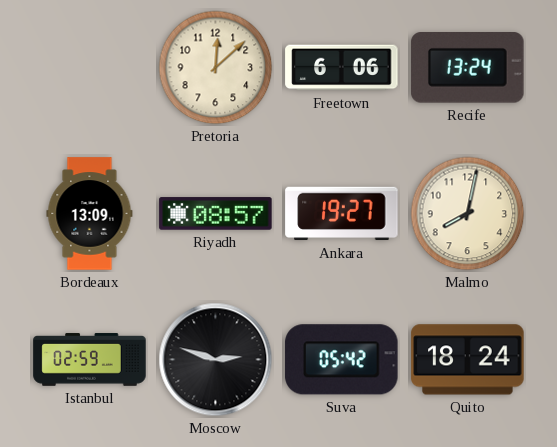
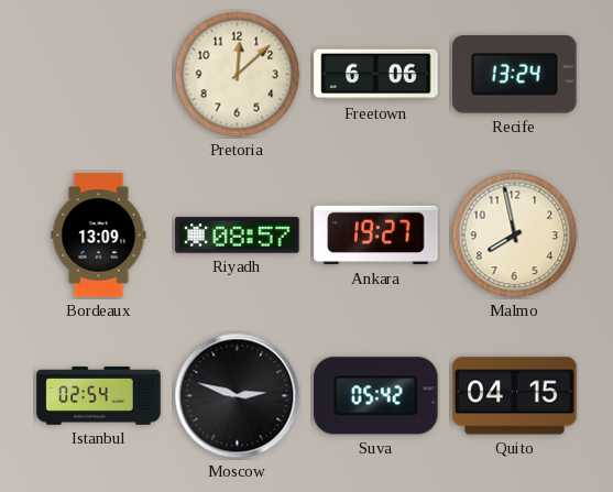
Malmo: 8:02 -> 7:58
Istanbul: 02:59 -> 02:54
Quito: 18:24 -> 04:15
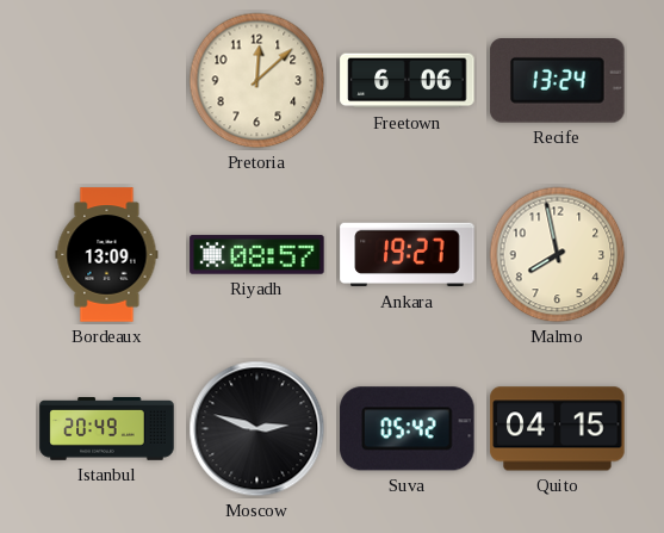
Istanbul: 02:54 -> 20:49
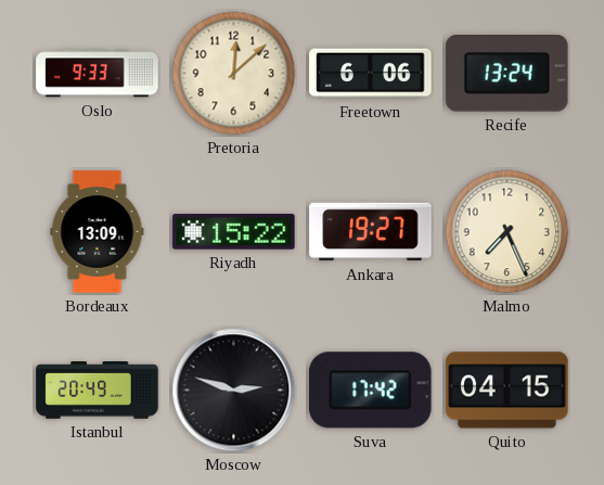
Oslo: none -> 9:33
Riyadh: 08:57 -> 15:22
Malmo: 7:58 -> 7:26
Suva: 05:42 -> 17:42
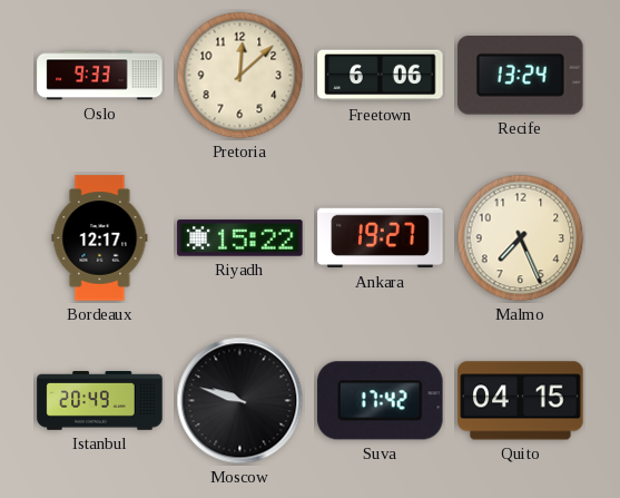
Bordeaux: 13:09 -> 12:17
Moscow: 2:48 -> 9:48
